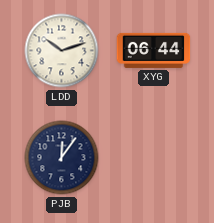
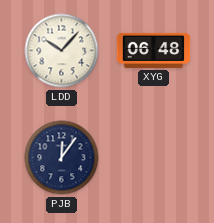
LDD: 10:12 -> 10:07
XYG: 06:44 -> 06:48
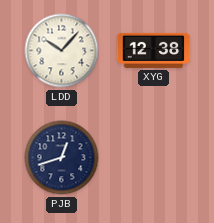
XYG: 06:48 -> 12:38
PJB: 12:06 -> 12:42
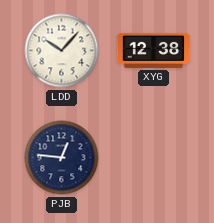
PJB: 12:42 -> 12:46
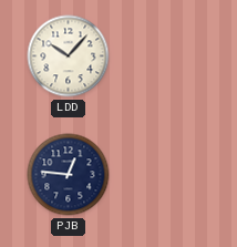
XYG: 12:38 -> none
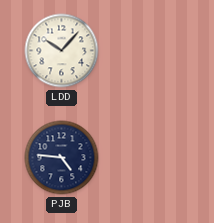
PJB: 12:46 -> 4:46
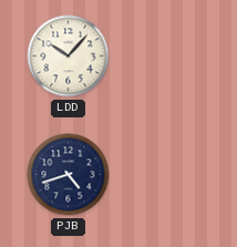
PJB: 4:46 -> 4:42
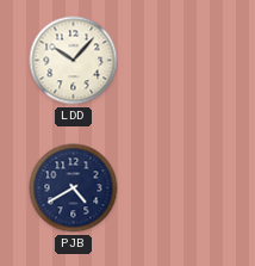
PJB: 4:42 -> 4:40
